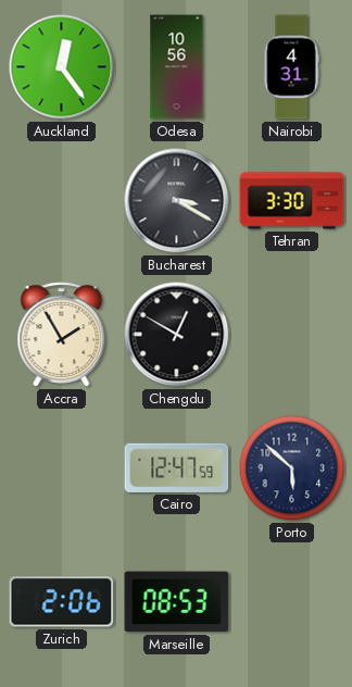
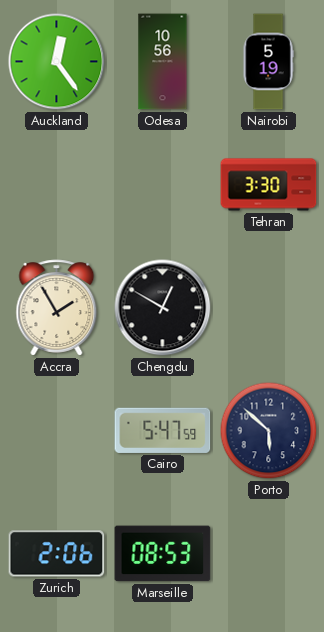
Nairobi: 4:31 -> 5:19
Bucharest: 3:20 -> none
Cairo: 12:47 -> 5:47
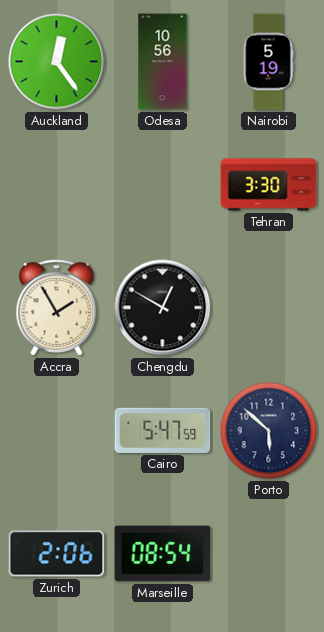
Marseille: 08:53 -> 08:54
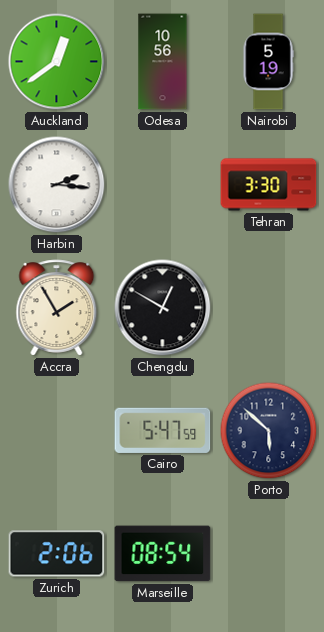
Auckland: 12:24 -> 12:39
Harbin: none -> 2:16
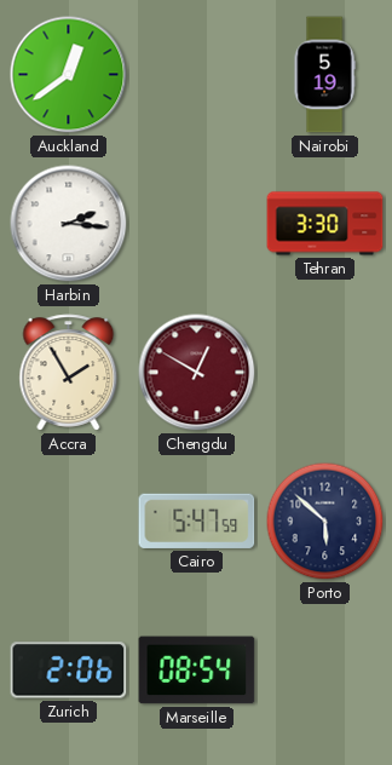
Odesa: 10:56 -> none
Chengdu dial: black -> burgundy
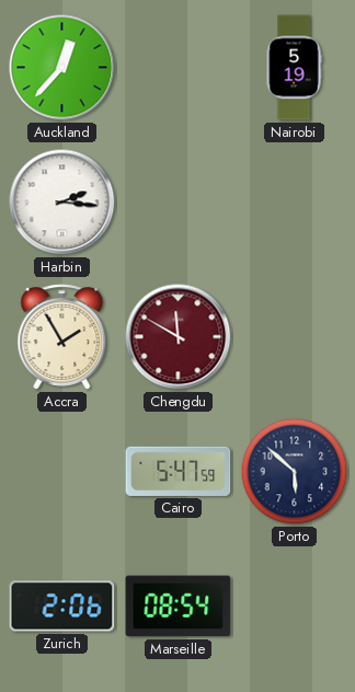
Auckland: 12:39 -> 12:37
Tehran: 3:30 -> none
Chengdu: 12:50 -> 11:50
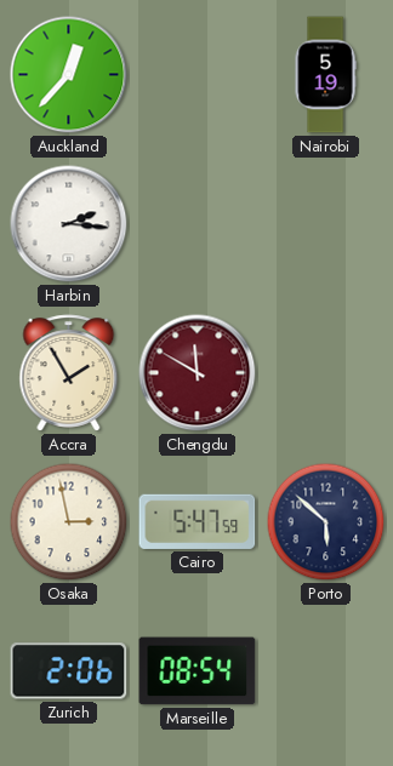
Osaka: none -> 2:58
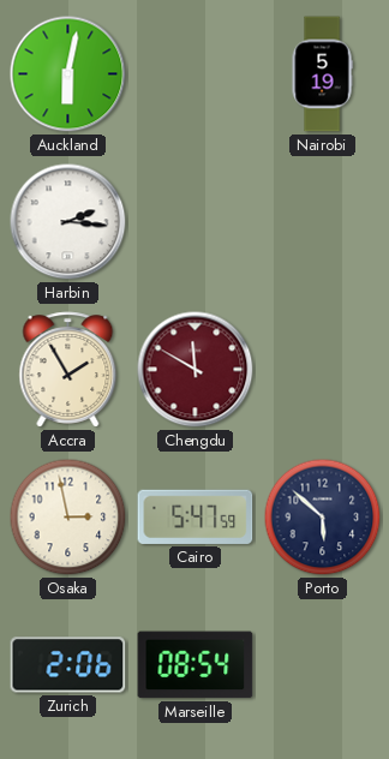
Auckland: 12:37 -> 6:02
